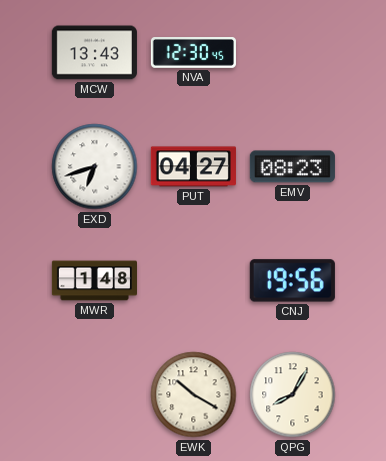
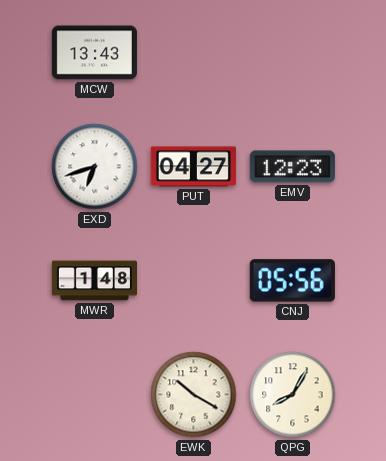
NVA: 12:30 -> none
EMV: 08:23 -> 12:23
CNJ: 19:56 -> 05:56
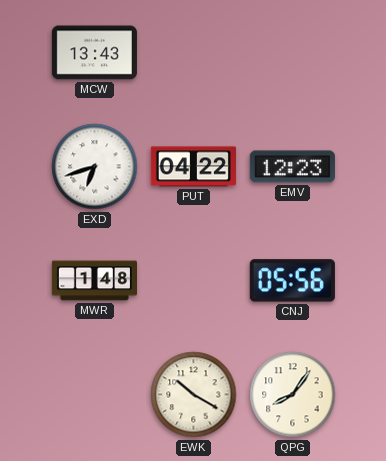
PUT: 04:27 -> 04:22
QPG: 8:05 -> 8:06
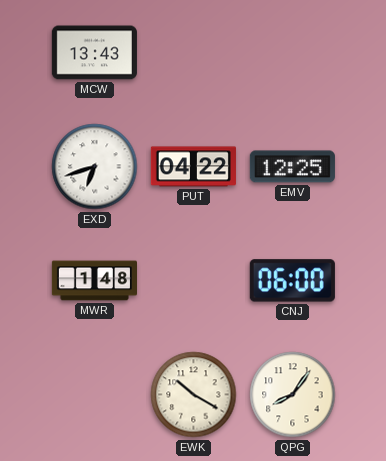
EMV: 12:23 -> 12:25
CNJ: 05:56 -> 06:00
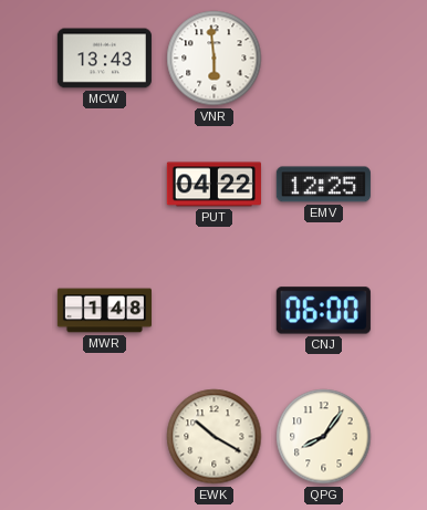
VNR: none -> 5:59
EXD: 6:42 -> none
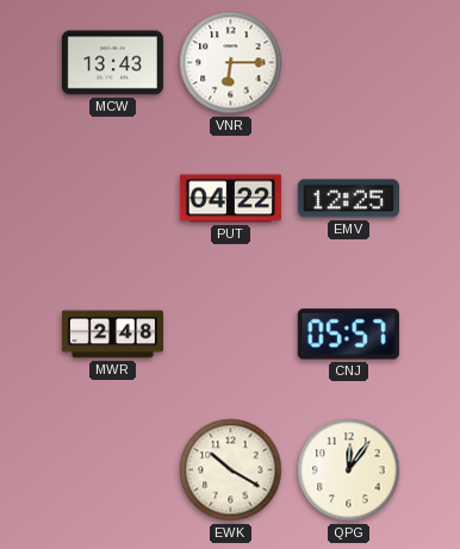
VNR: 5:59 -> 6:15
MWR: 1:48 -> 2:48
CNJ: 06:00 -> 05:57
QPG: 8:06 -> 12:06
